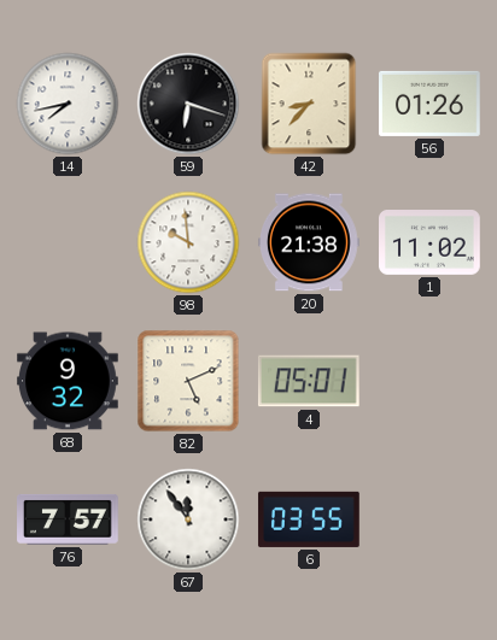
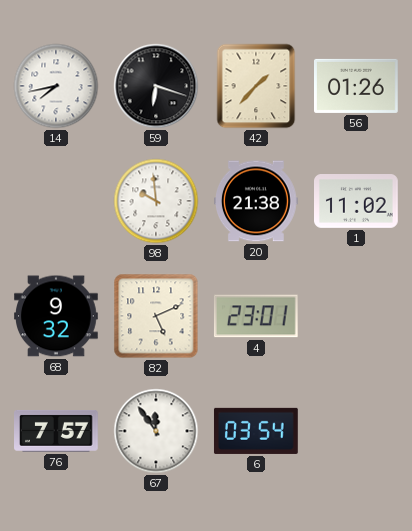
42: 8:37 -> 1:37
4: 05:01 -> 23:01
6: 03:55 -> 03:54
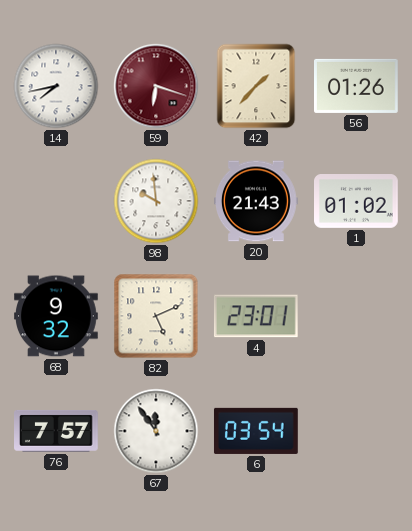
59 dial: black -> burgundy
20: 21:38 -> 21:43
1: 11:02 -> 01:02
